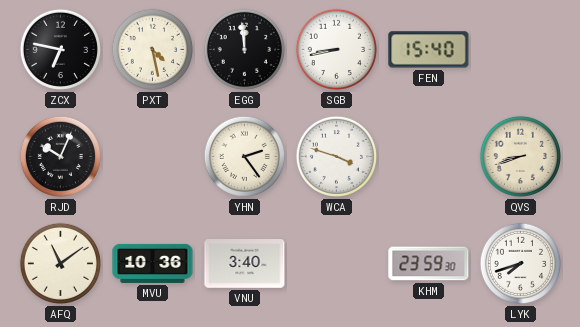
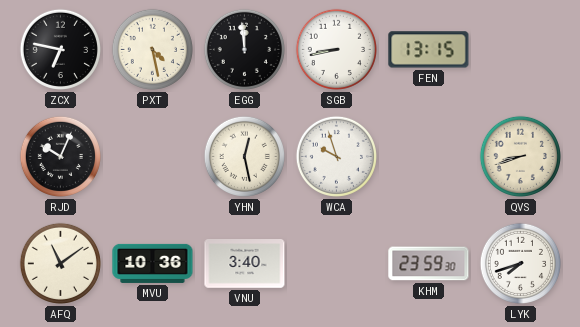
FEN: 15:40 -> 13:15
YHN: 2:24 -> 12:28
WCA: 3:48 -> 9:57
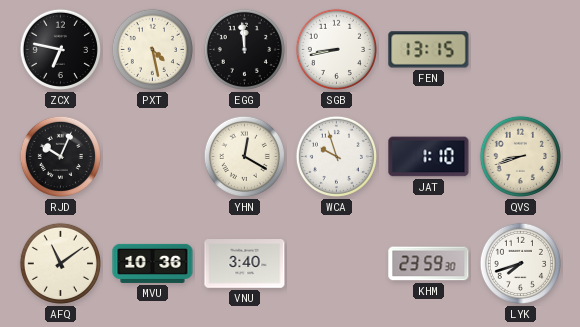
YHN: 12:28 -> 12:20
JAT: none -> 1:10
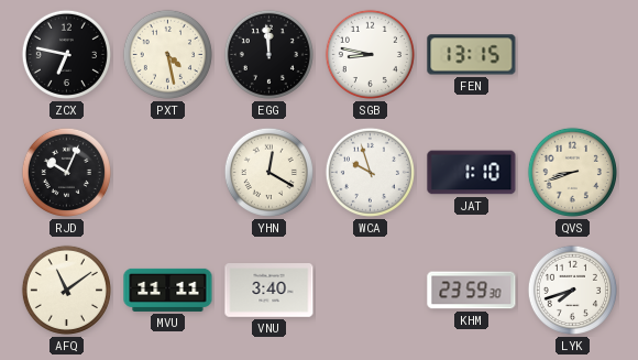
SGB: 8:43 -> 8:47
MVU: 10:36 -> 11:11
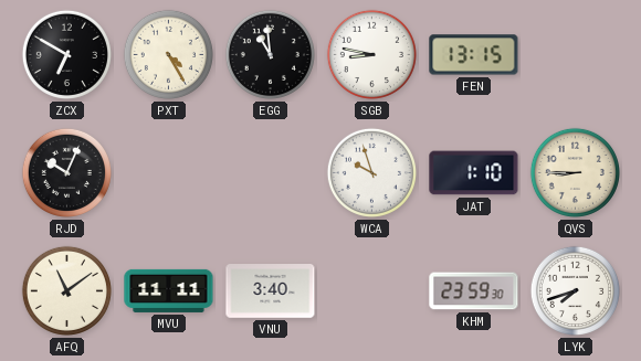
ZCX: 6:47 -> 6:50
PXT: 4:28 -> 4:25
EGG: 11:59 -> 10:59
YHN: 12:20 -> none
QVS: 8:42 -> 8:45
